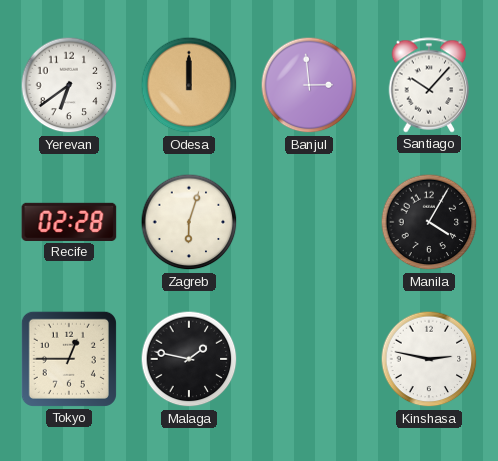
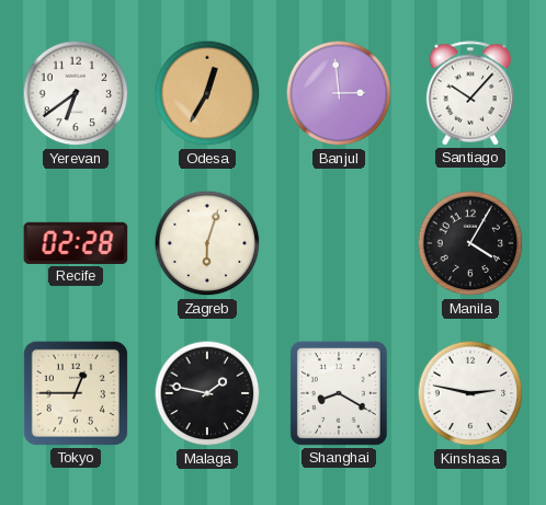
Odesa: 12:00 -> 12:35
Shanghai: none -> 8:20
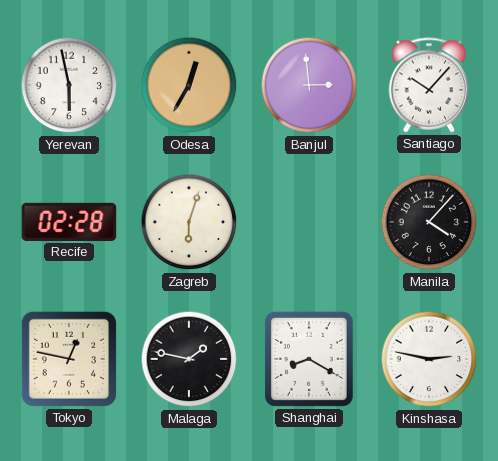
Yerevan: 6:39 -> 5:58
Manila: 4:05 -> 4:07
Tokyo: 12:45 -> 12:47
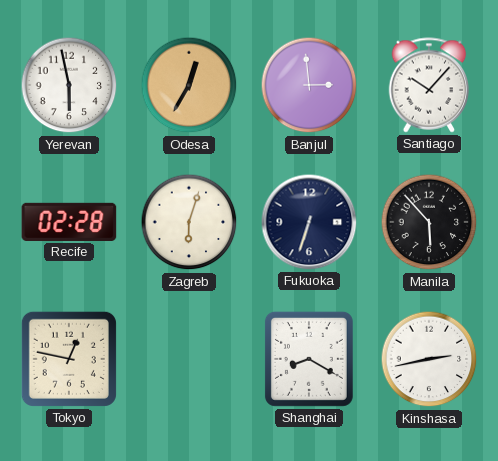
Fukuoka: none -> 6:33
Manila: 4:07 -> 5:53
Malaga: 1:47 -> none
Kinshasa: 2:47 -> 2:43
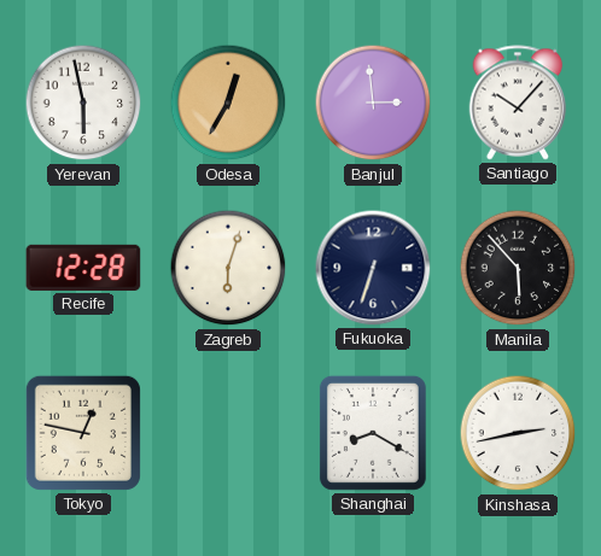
Recife: 02:28 -> 12:28
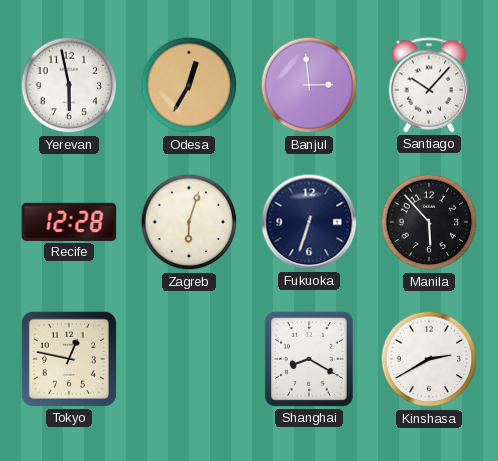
Kinshasa: 2:43 -> 2:40
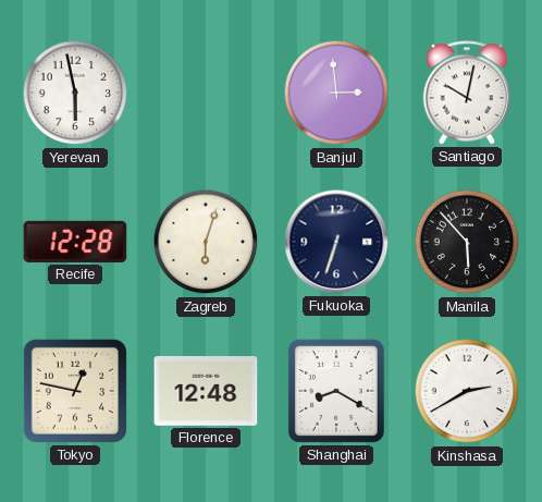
Odesa: 12:35 -> none
Santiago: 10:07 -> 10:02
Florence: none -> 12:48
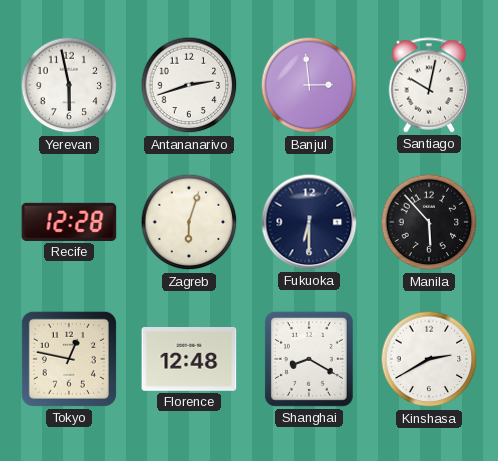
Antananarivo: none -> 2:42
Fukuoka: 6:33 -> 6:30
